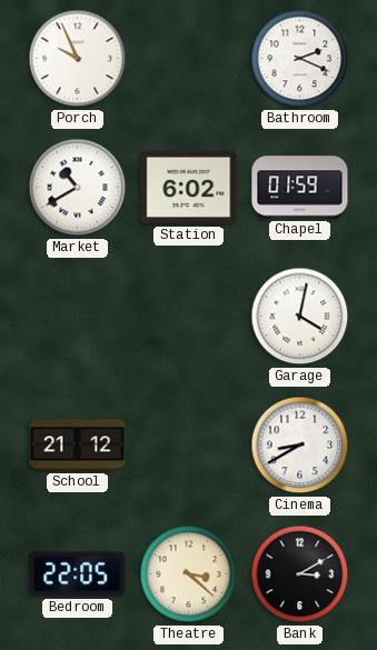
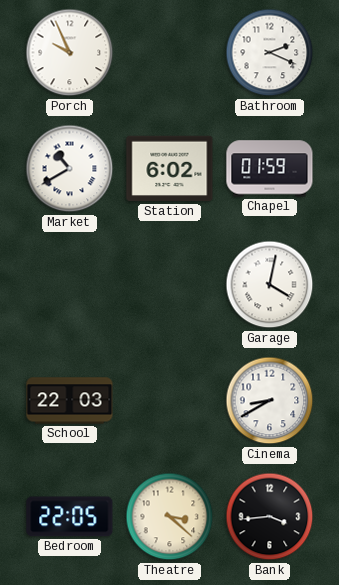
School: 21:12 -> 22:03
Bank: 3:10 -> 3:44
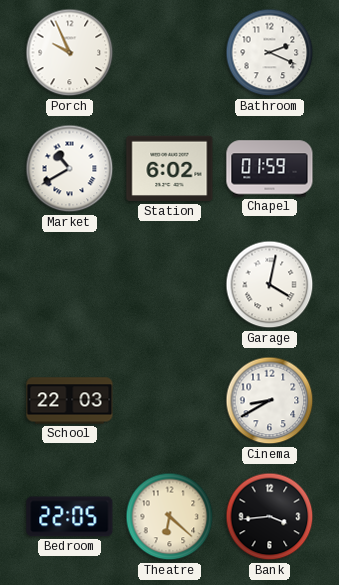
Theatre: 3:22 -> 6:22
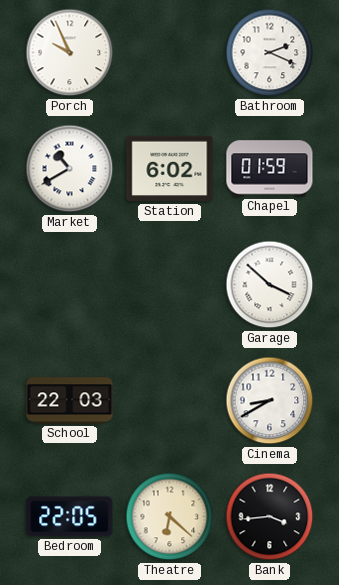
Garage: 4:02 -> 3:52
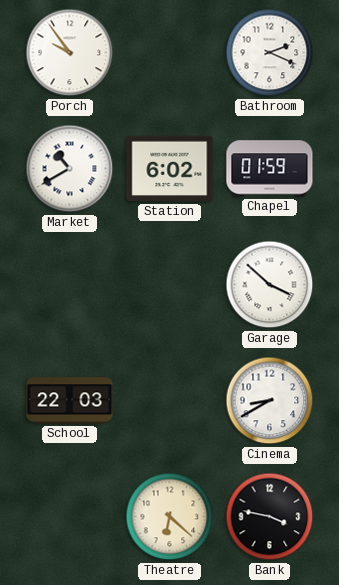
Porch: 9:56 -> 9:54
Bedroom: 22:05 -> none
Bank: 3:44 -> 3:47
